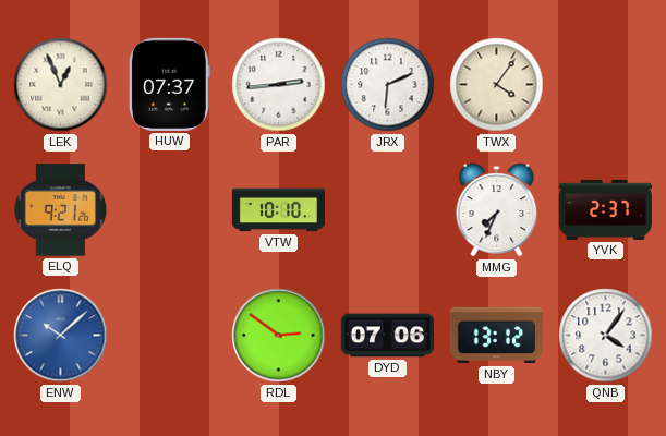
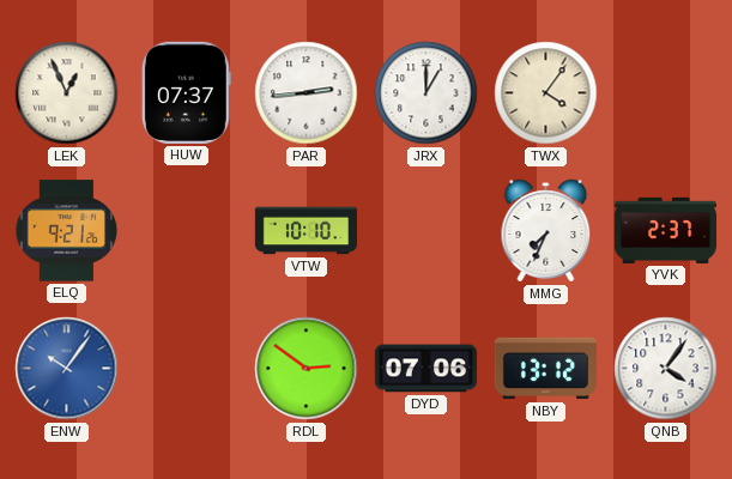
JRX: 6:11 -> 1:00
ENW: 10:08 -> 10:06
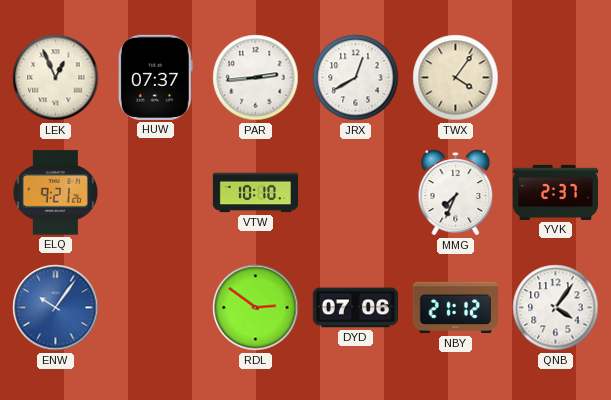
JRX: 1:00 -> 12:40
NBY: 13:12 -> 21:12
